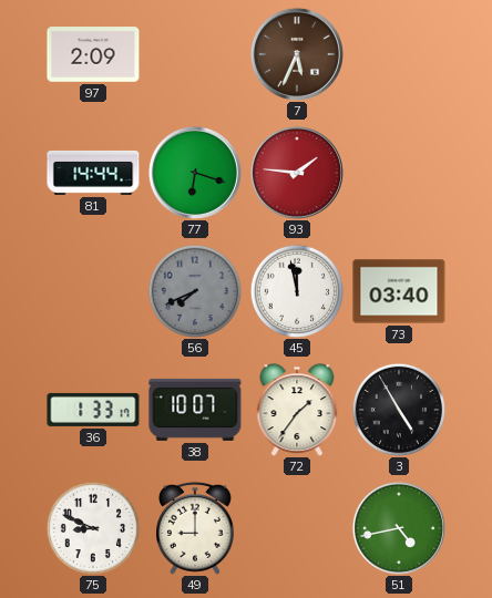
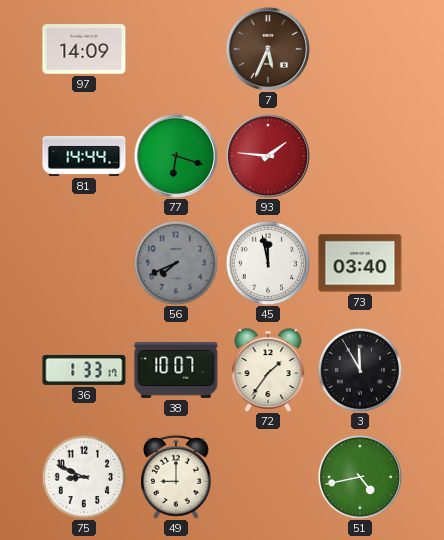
97: 2:09 -> 14:09
3: 4:55 -> 11:55
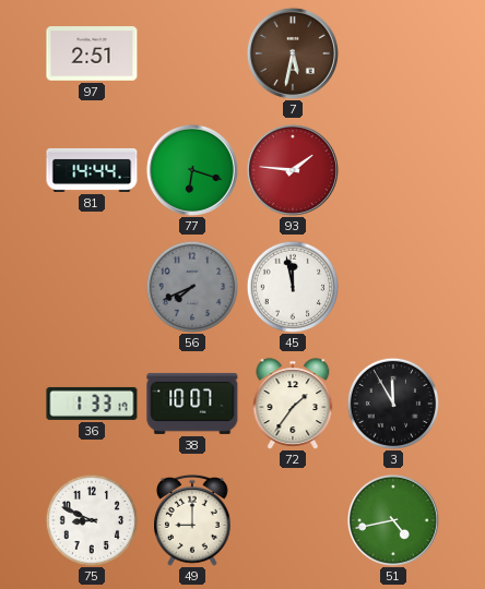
97: 14:09 -> 2:51
7: 5:34 -> 5:32
73: 03:40 -> none
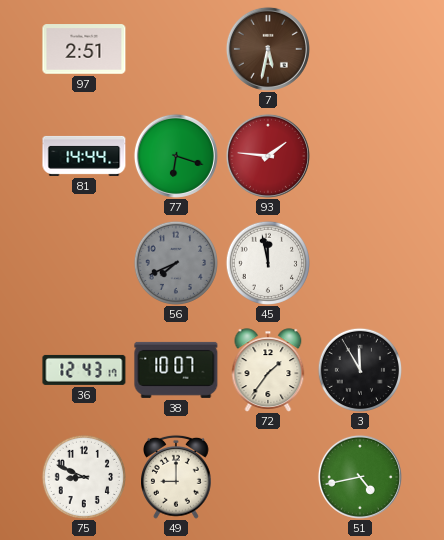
36: 1:33 -> 12:43
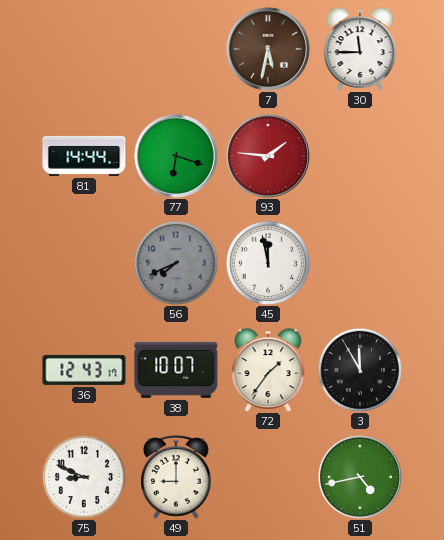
97: 2:51 -> none
30: none -> 11:45
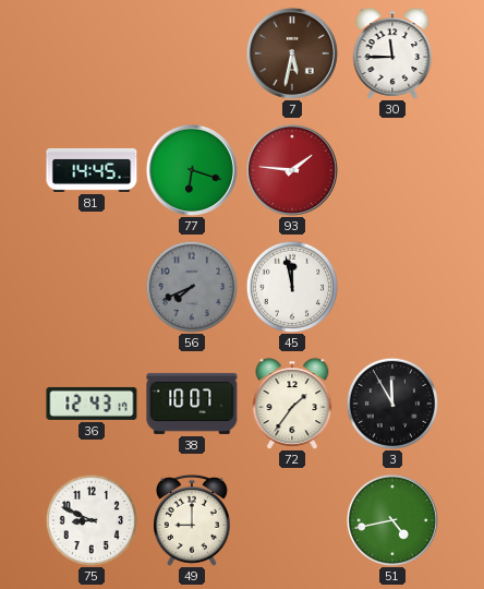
81: 14:44 -> 14:45
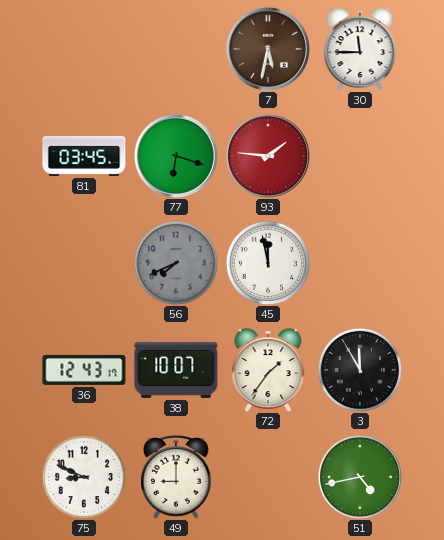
81: 14:45 -> 03:45
